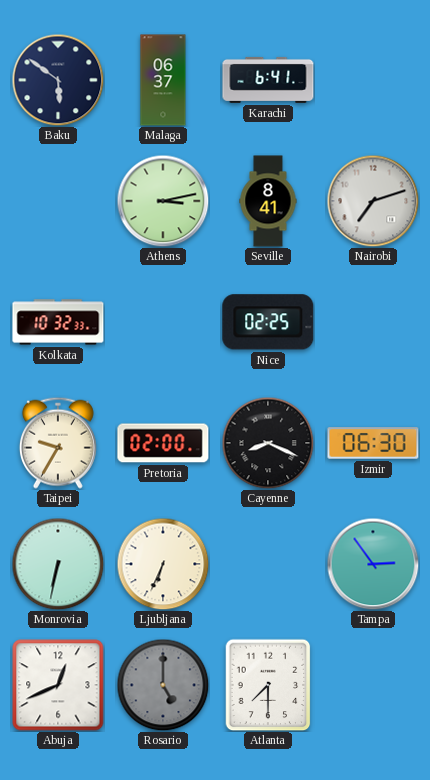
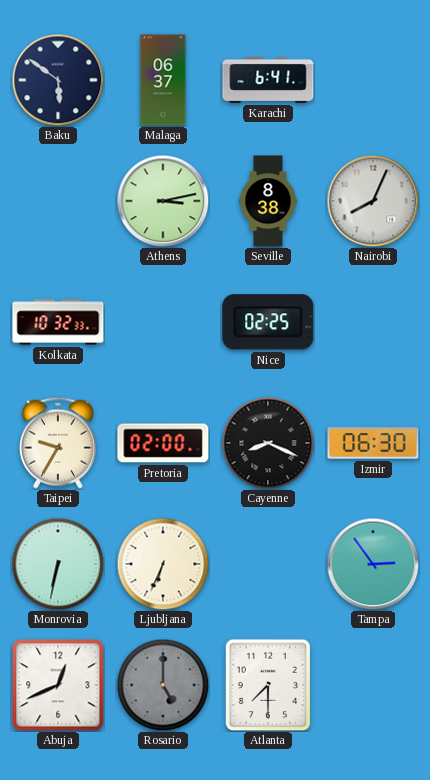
Seville: 8:41 -> 8:38
Nairobi: 7:12 -> 8:04
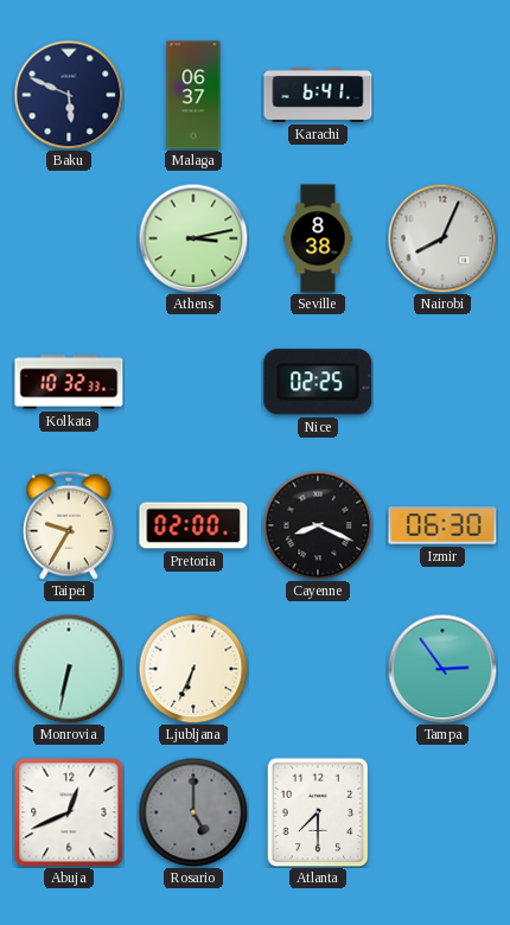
Baku: 5:51 -> 5:49
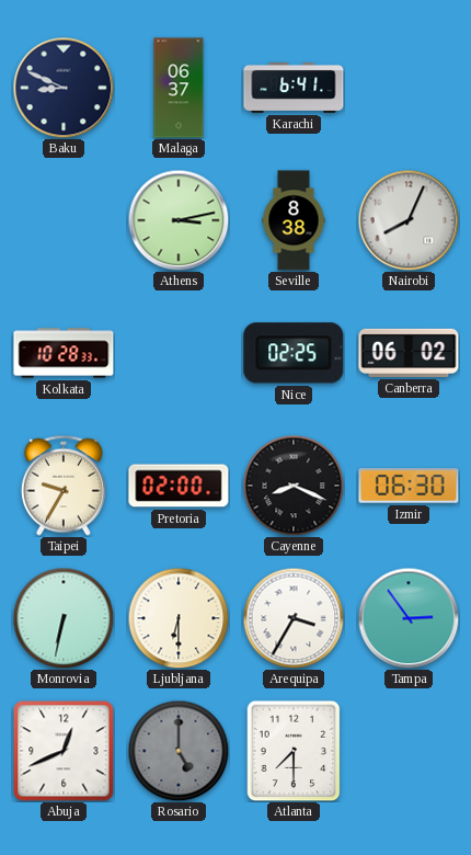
Baku: 5:49 -> 8:49
Kolkata: 10:32 -> 10:28
Canberra: none -> 06:02
Ljubljana: 6:34 -> 6:30
Arequipa: none -> 3:35
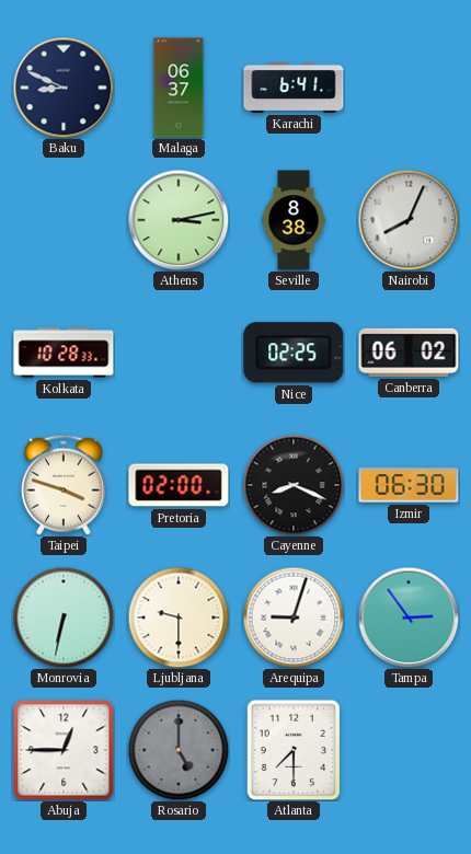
Taipei: 9:35 -> 3:48
Ljubljana: 6:30 -> 9:30
Arequipa: 3:35 -> 9:03
Abuja: 12:41 -> 12:45
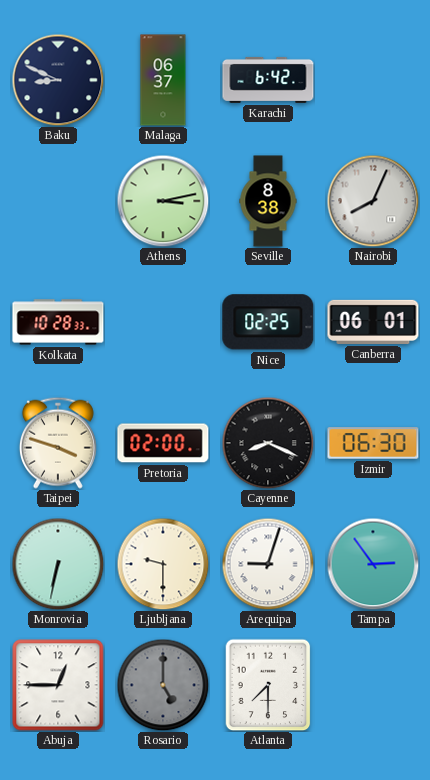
Karachi: 6:41 -> 6:42
Canberra: 06:02 -> 06:01
